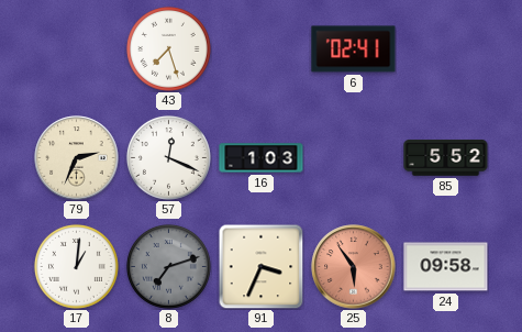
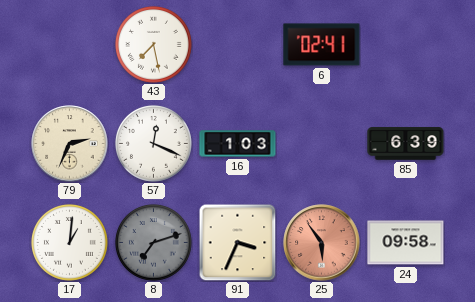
43: 7:27 -> 7:28
85: 5:52 -> 6:39
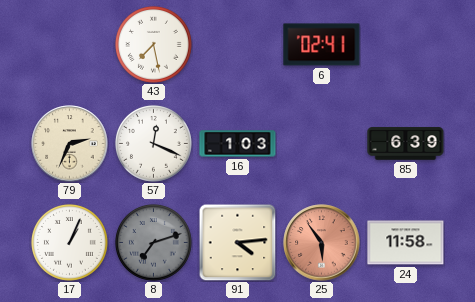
17: 1:01 -> 1:04
91: 3:34 -> 4:14
24: 09:58 -> 11:58
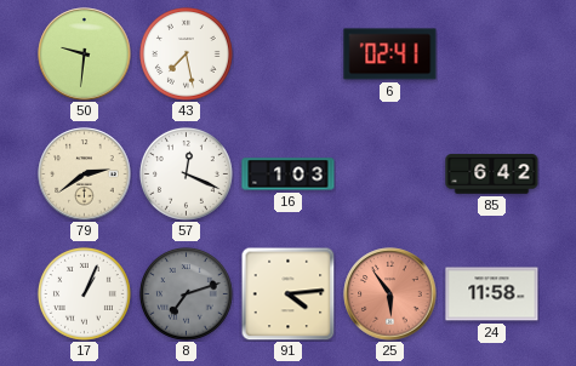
50: none -> 9:31
79: 2:34 -> 2:39
85: 6:39 -> 6:42
